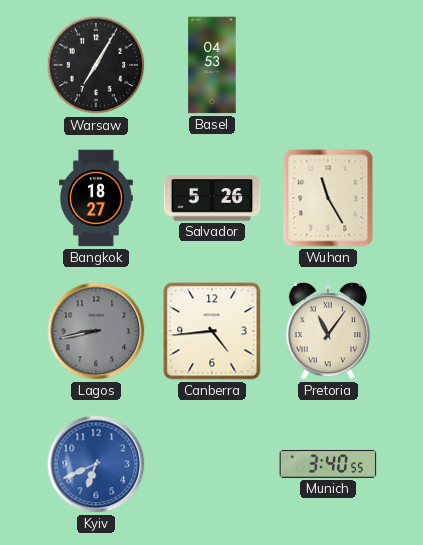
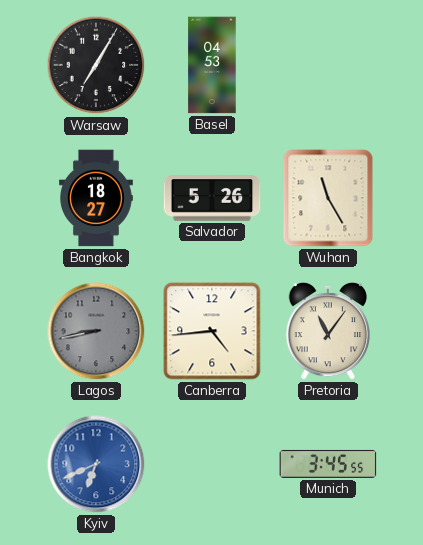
Munich: 3:40 -> 3:45
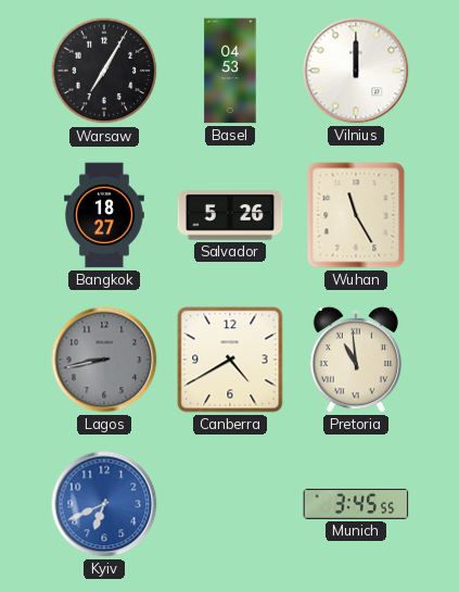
Vilnius: none -> 12:00
Canberra: 4:44 -> 4:40
Pretoria: 11:06 -> 10:59
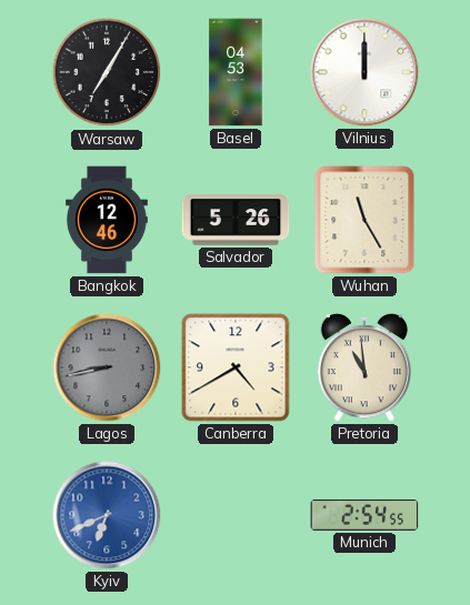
Bangkok: 18:27 -> 12:46
Munich: 3:45 -> 2:54
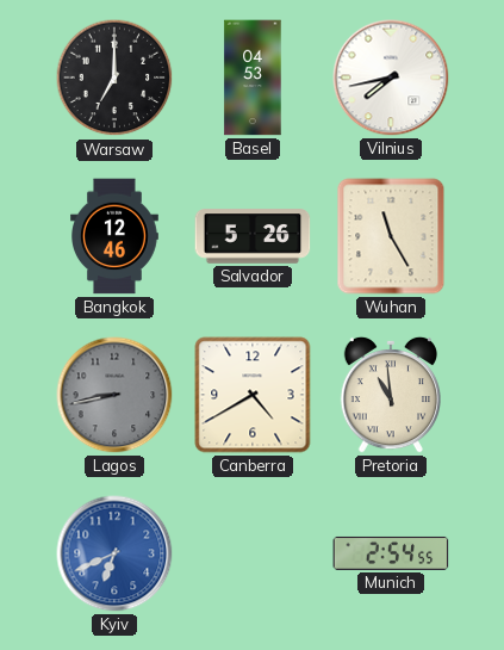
Warsaw: 7:05 -> 7:00
Vilnius: 12:00 -> 7:43
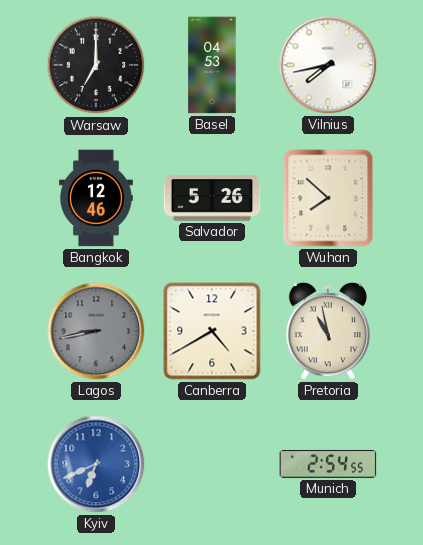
Wuhan: 11:25 -> 7:52
Pretoria: 10:59 -> 10:58
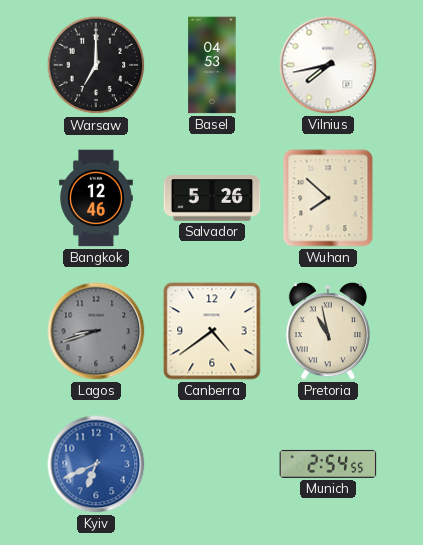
Lagos: 8:43 -> 8:42
Canberra: 4:40 -> 4:39
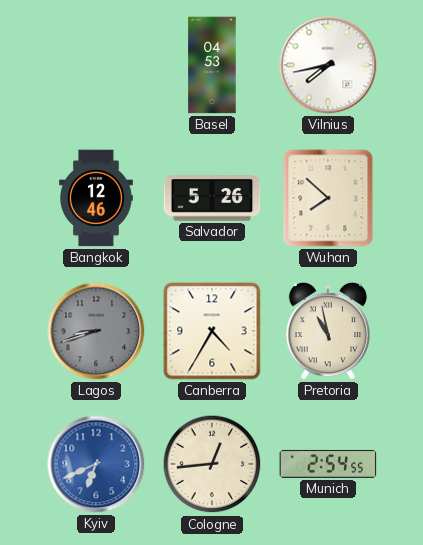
Warsaw: 7:00 -> none
Canberra: 4:39 -> 4:35
Cologne: none -> 12:44
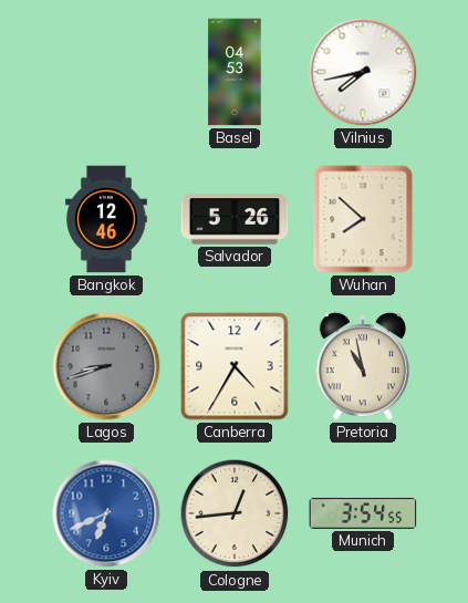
Munich: 2:54 -> 3:54
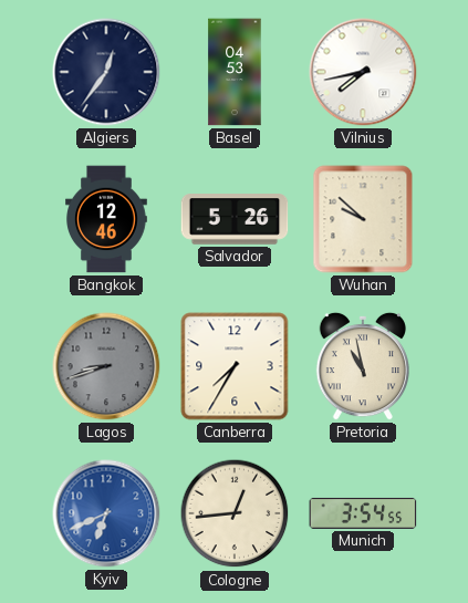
Algiers: none -> 12:36
Wuhan: 7:52 -> 9:52
Canberra: 4:35 -> 7:35
